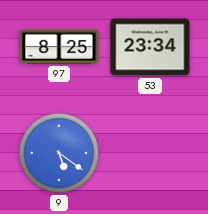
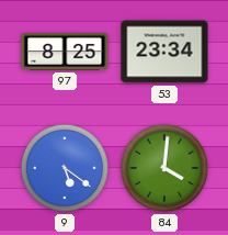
84: none -> 4:01
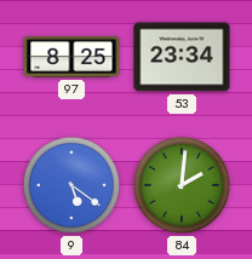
84: 4:01 -> 2:01
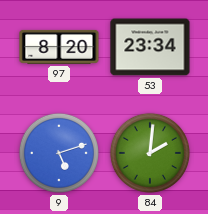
97: 8:25 -> 8:20
9: 5:21 -> 5:12
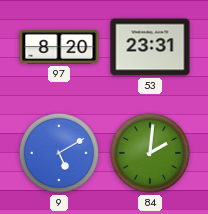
53: 23:34 -> 23:31
9: 5:12 -> 5:10
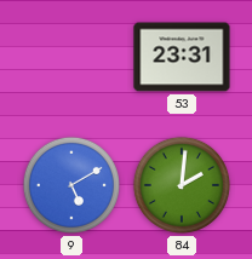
97: 8:20 -> none
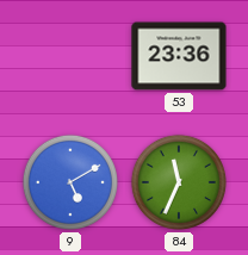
53: 23:31 -> 23:36
84: 2:01 -> 11:34
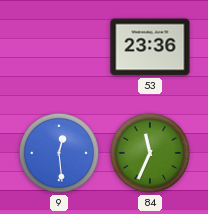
9: 5:10 -> 12:29
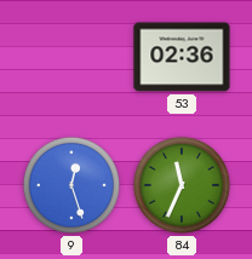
53: 23:36 -> 02:36
9: 12:29 -> 12:27
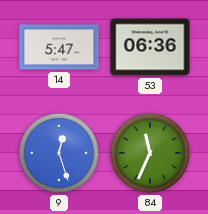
14: none -> 5:47
53: 02:36 -> 06:36
